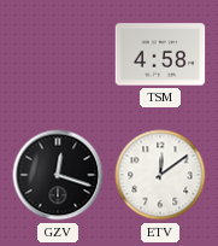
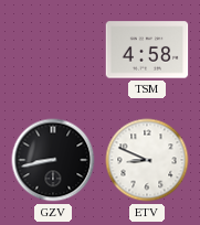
GZV: 12:18 -> 8:43
ETV: 12:09 -> 8:49
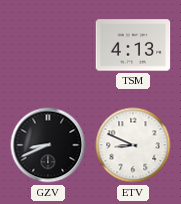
TSM: 4:58 -> 4:13
GZV: 8:43 -> 8:41
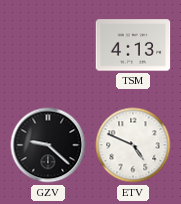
GZV: 8:41 -> 9:22
ETV: 8:49 -> 4:49
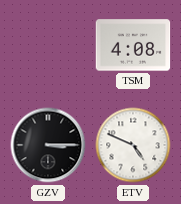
TSM: 4:13 -> 4:08
GZV: 9:22 -> 3:15
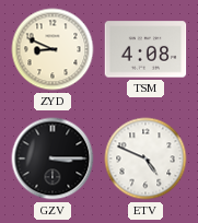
ZYD: none -> 8:49
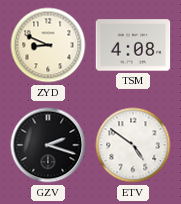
GZV: 3:15 -> 2:18
ETV: 4:49 -> 4:51
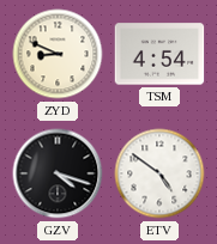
TSM: 4:08 -> 4:54
GZV: 2:18 -> 4:18
